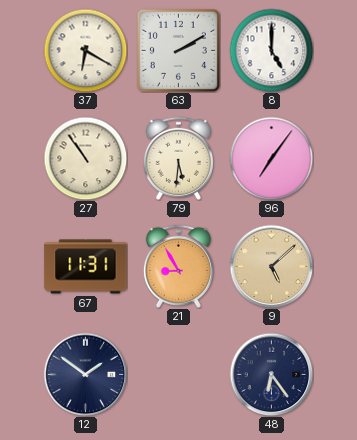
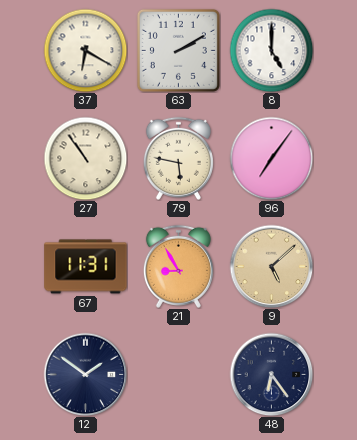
79: 5:31 -> 5:47
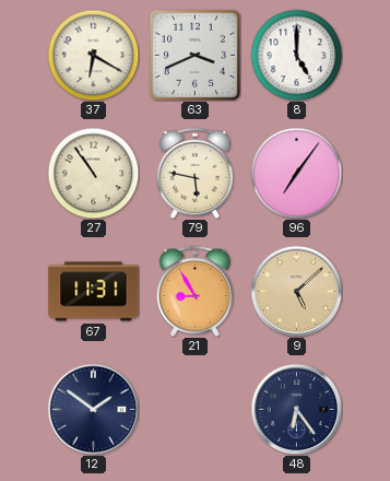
63: 2:10 -> 3:41
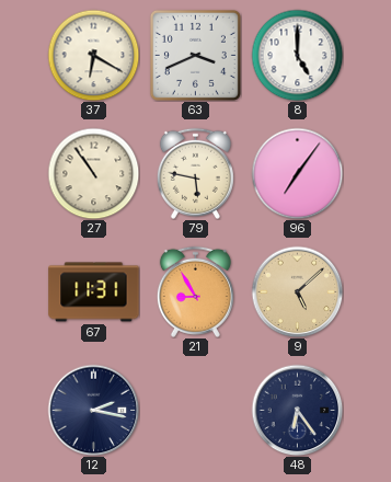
12: 1:51 -> 2:17
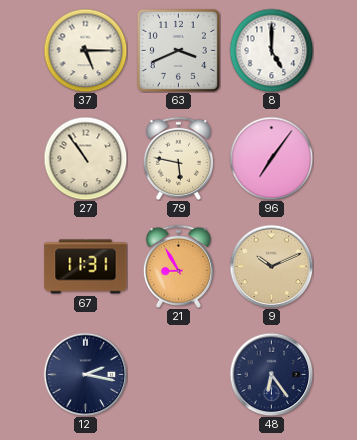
37: 6:20 -> 5:15
9: 5:08 -> 10:11
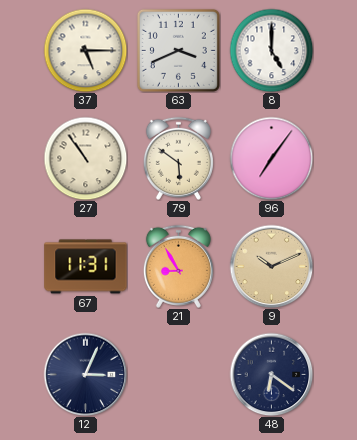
79: 5:47 -> 5:51
12: 2:17 -> 3:04
48: 6:24 -> 6:21
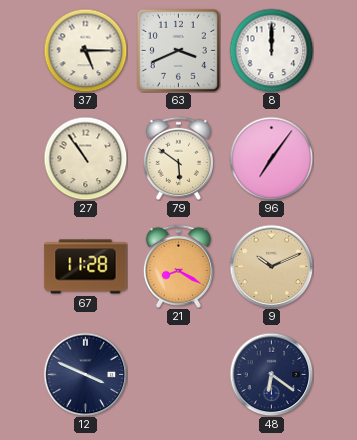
8: 5:00 -> 12:00
67: 11:31 -> 11:28
21: 8:55 -> 8:20
12: 3:04 -> 3:49
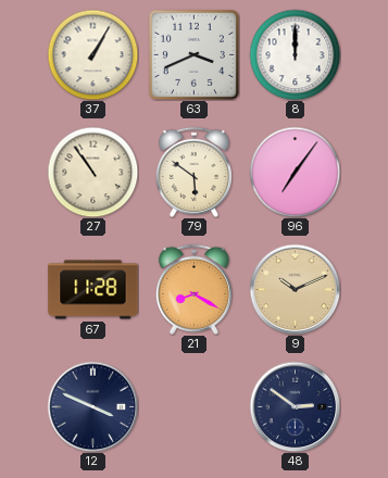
37: 5:15 -> 1:05
48: 6:21 -> 2:51
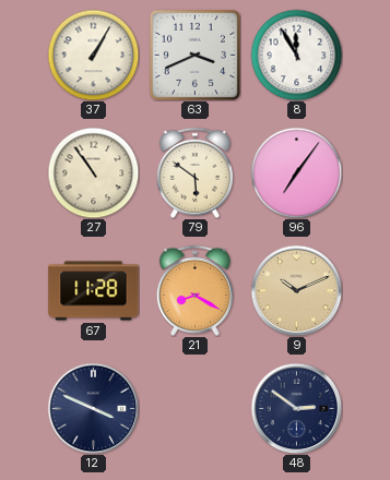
8: 12:00 -> 11:55
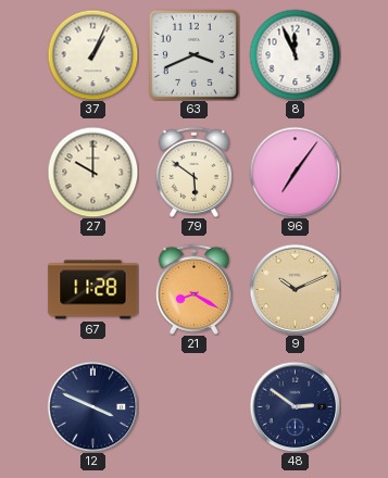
37: 1:05 -> 1:04
8: 11:55 -> 11:56
27: 10:54 -> 10:00
